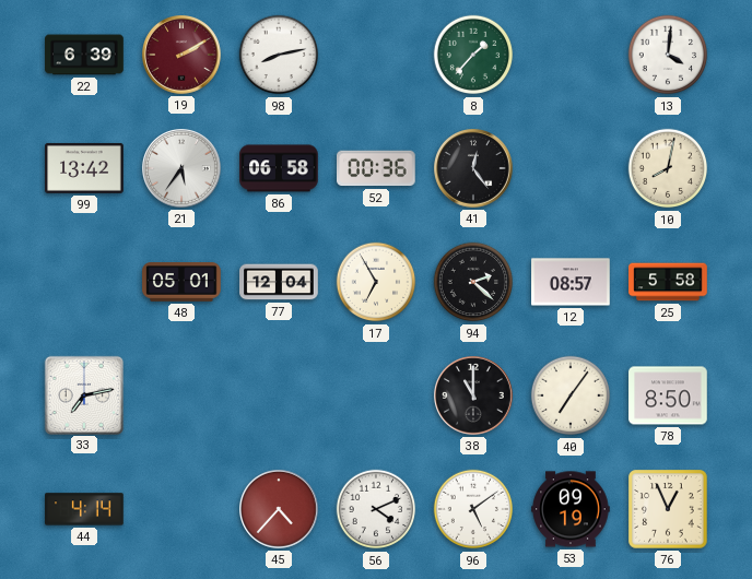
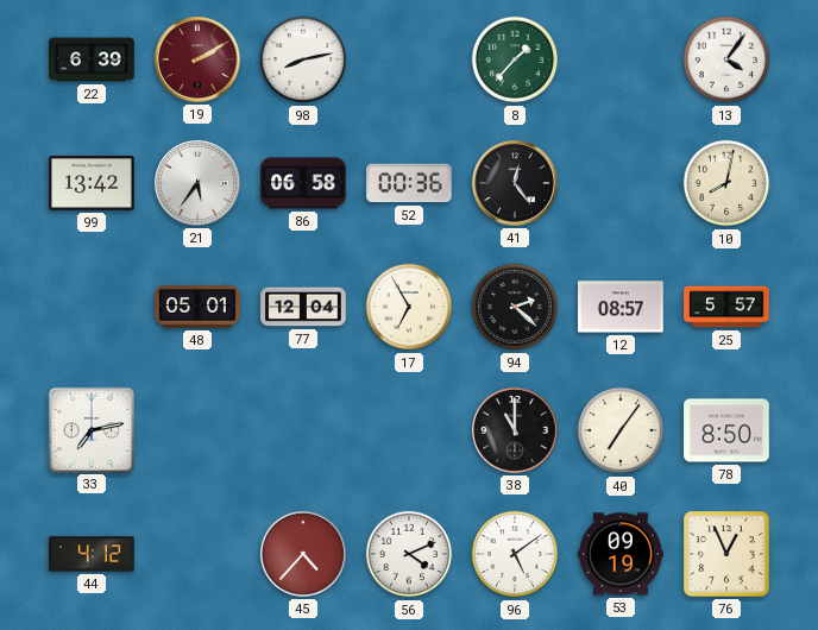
13: 4:01 -> 4:06
25: 5:58 -> 5:57
44: 4:14 -> 4:12
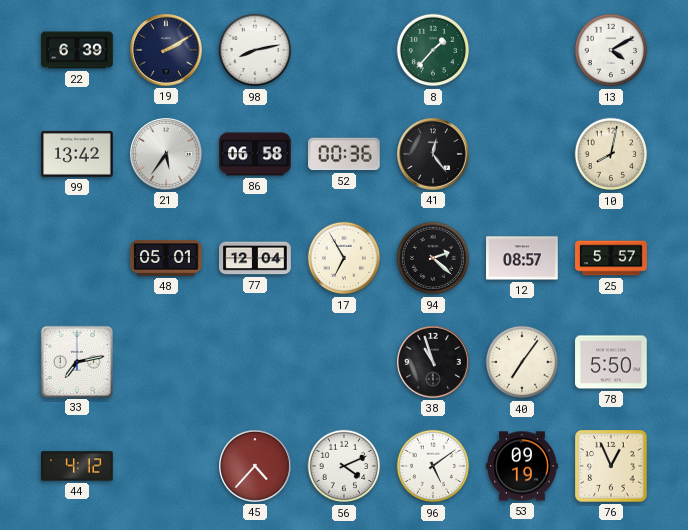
19 dial: burgundy -> navy
13: 4:06 -> 4:10
38: 11:00 -> 10:57
78: 8:50 -> 5:50
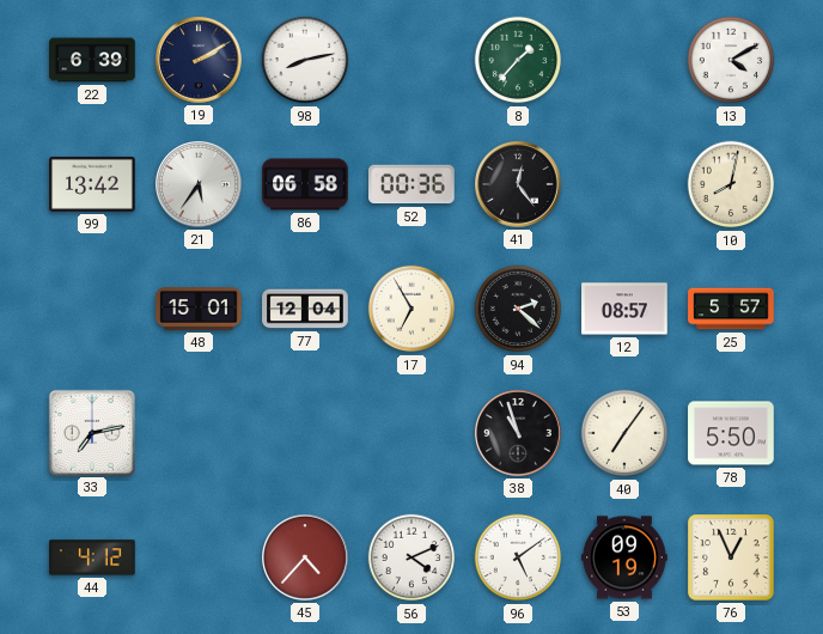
48: 05:01 -> 15:01
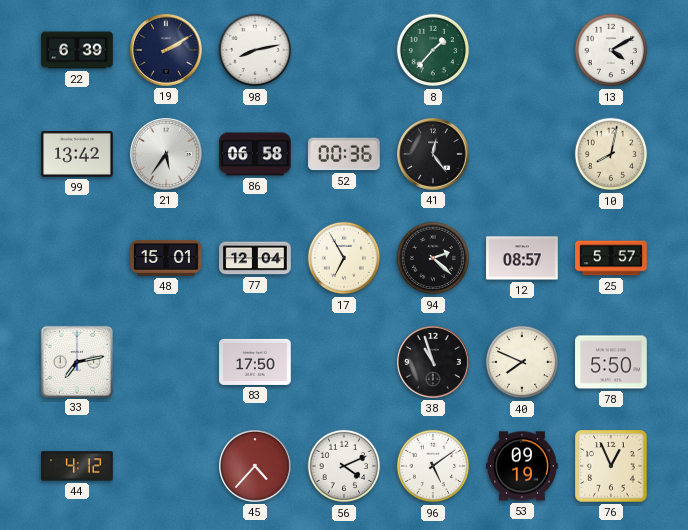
83: none -> 17:50
40: 7:06 -> 7:49
